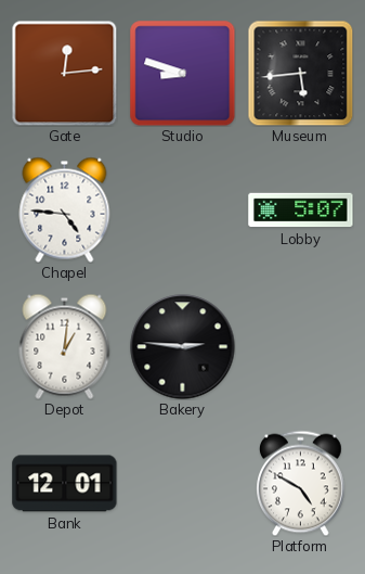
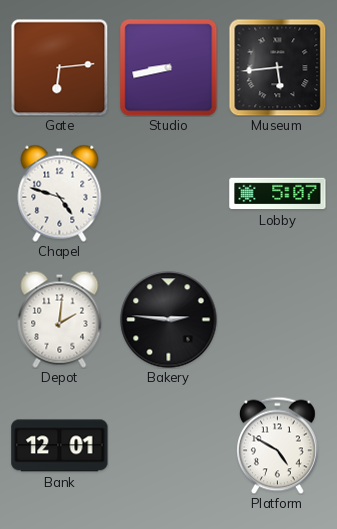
Gate: 12:14 -> 6:14
Studio: 8:48 -> 8:43
Chapel: 4:46 -> 4:48
Depot: 1:01 -> 2:01
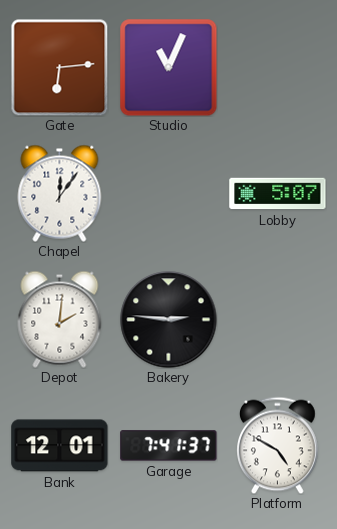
Studio: 8:43 -> 11:04
Museum: 5:44 -> none
Chapel: 4:48 -> 12:06
Garage: none -> 7:41
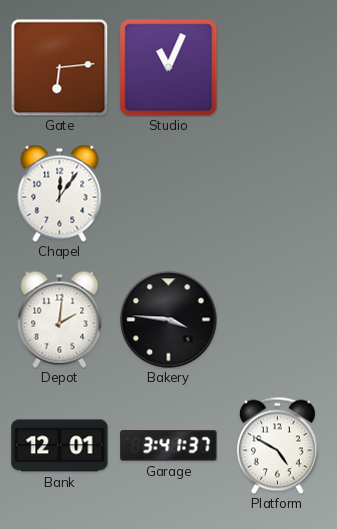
Lobby: 5:07 -> none
Bakery: 2:46 -> 3:46
Garage: 7:41 -> 3:41
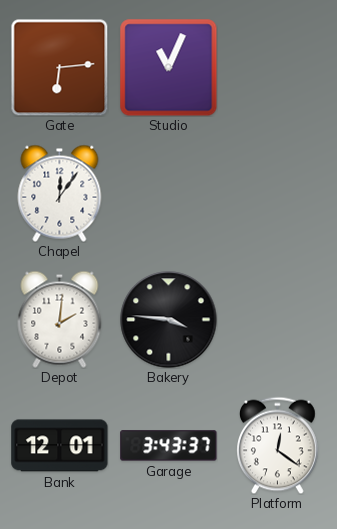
Garage: 3:41 -> 3:43
Platform: 4:50 -> 12:21
